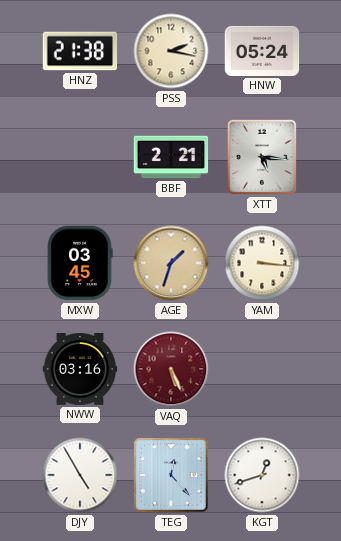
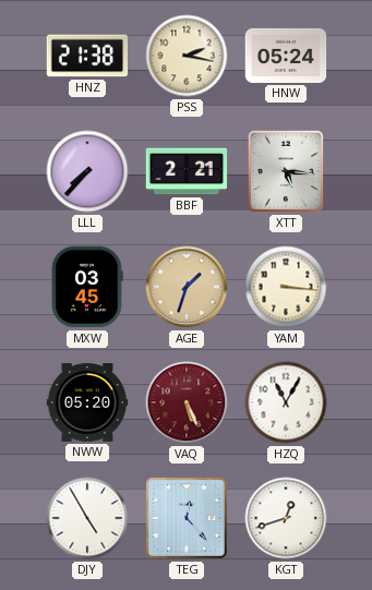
LLL: none -> 7:37
NWW: 03:16 -> 05:20
HZQ: none -> 11:05
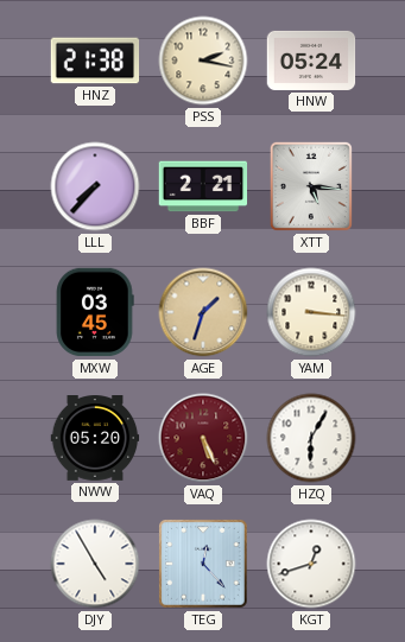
HZQ: 11:05 -> 6:05
